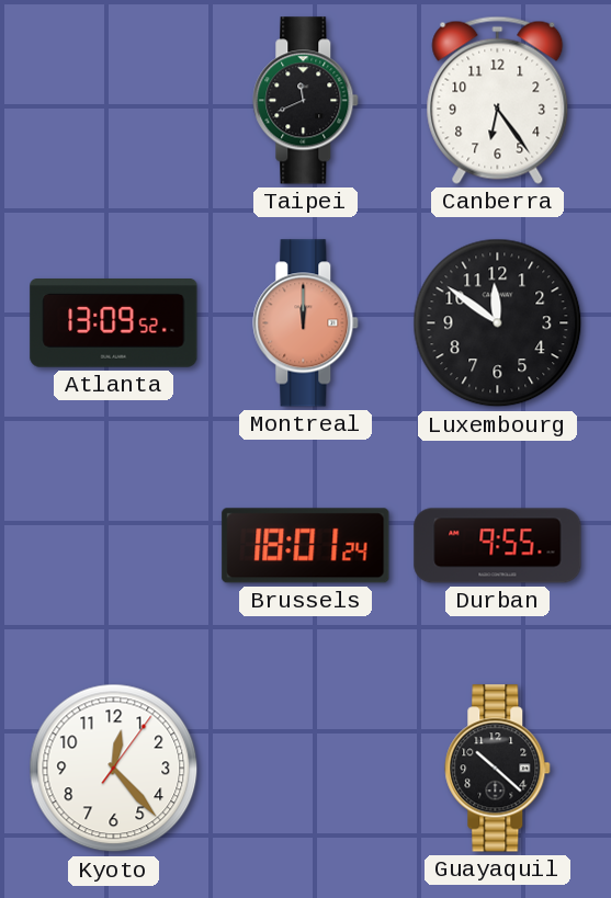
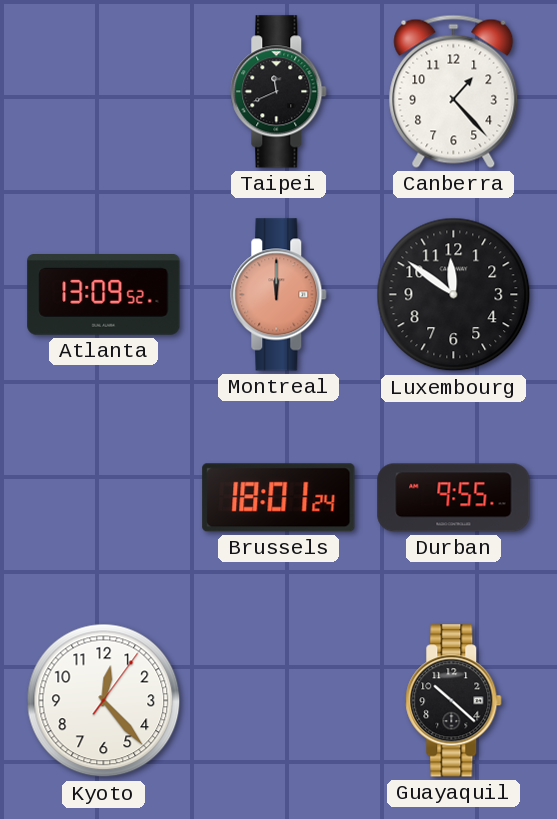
Canberra: 6:24 -> 1:23
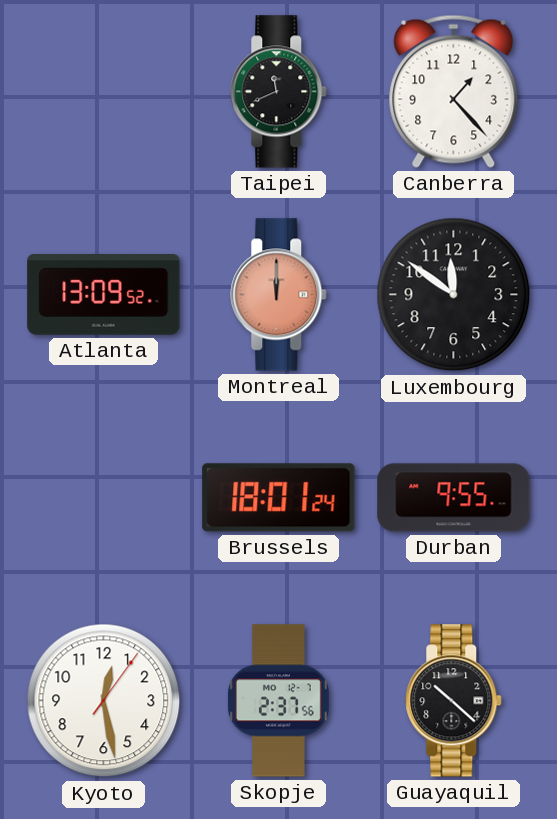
Kyoto: 12:23 -> 12:28
Skopje: none -> 2:37
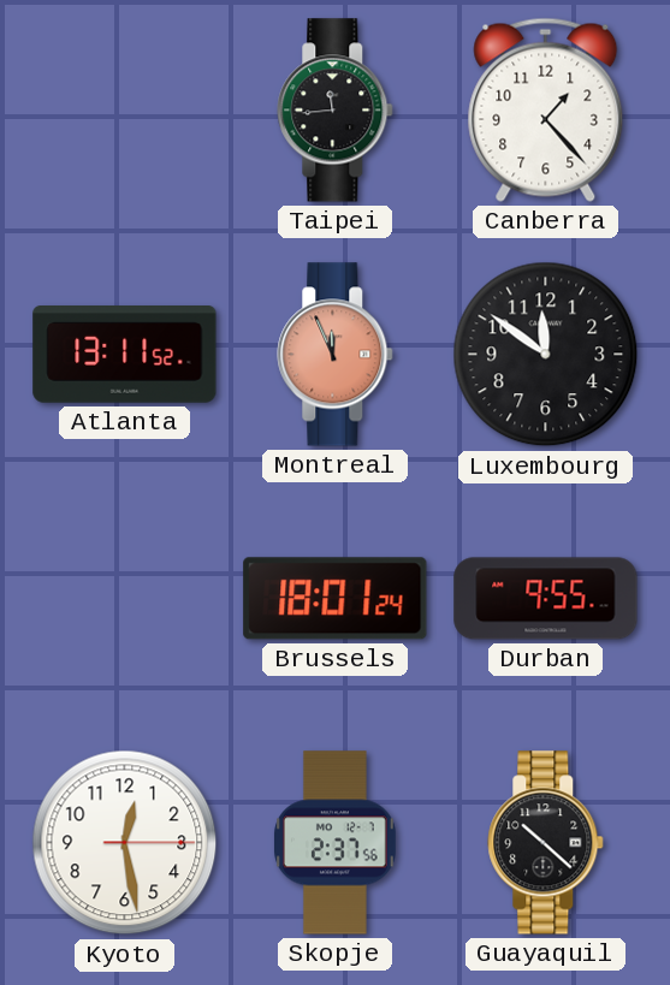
Taipei: 11:41 -> 11:44
Atlanta: 13:09 -> 13:11
Montreal: 12:00 -> 11:56
Kyoto: 12:28:06 -> 12:28:15
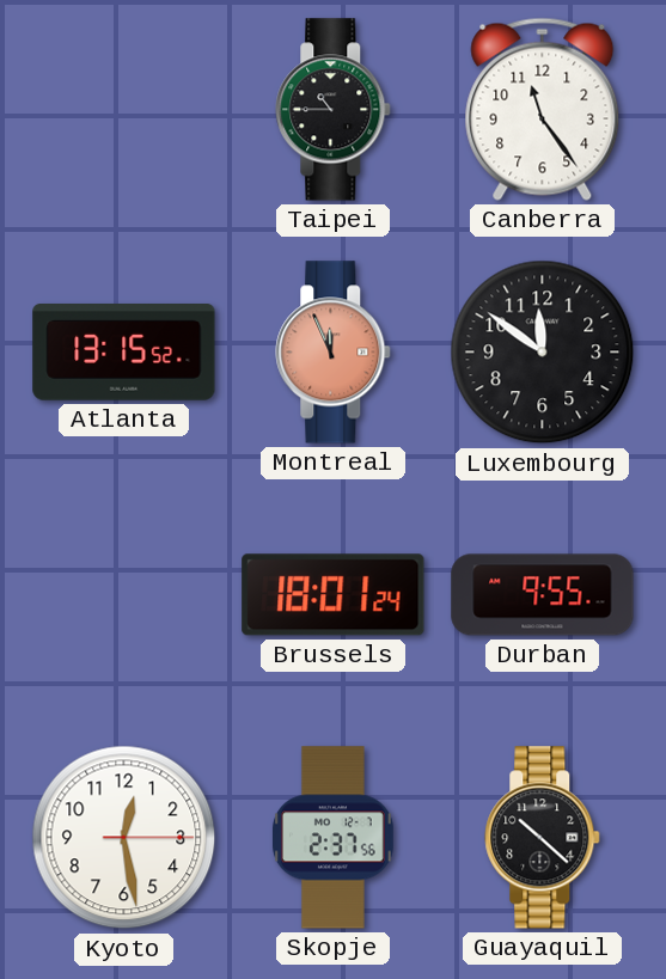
Taipei: 11:44 -> 10:45
Canberra: 1:23 -> 11:24
Atlanta: 13:11 -> 13:15
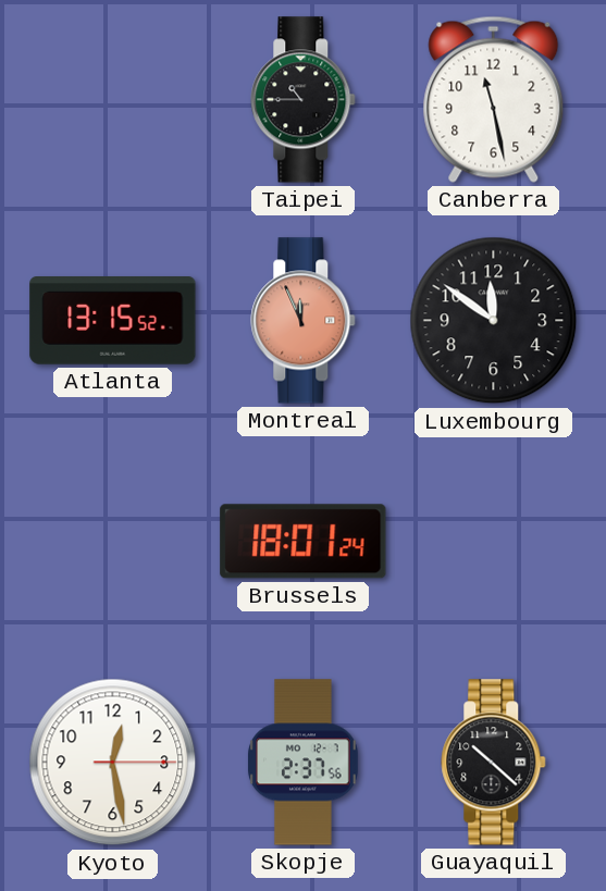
Canberra: 11:24 -> 11:28
Durban: 9:55 -> none
